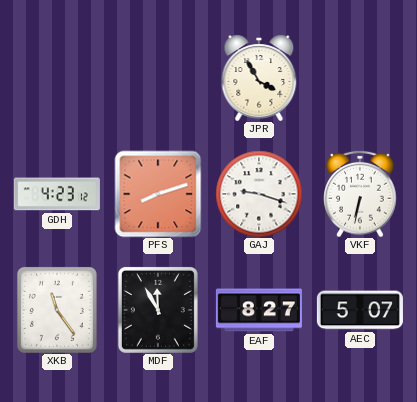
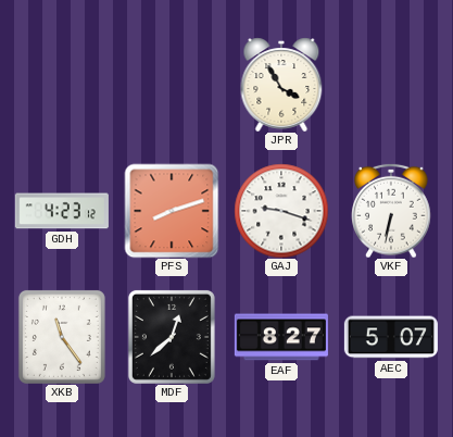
MDF: 11:55 -> 12:38
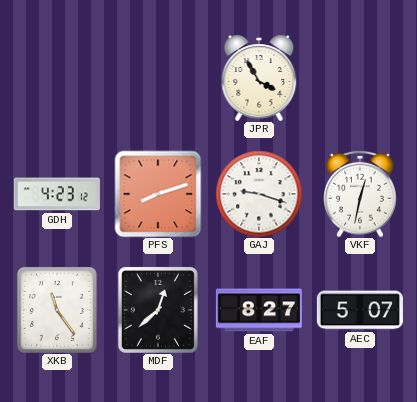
VKF: 6:32 -> 12:32
